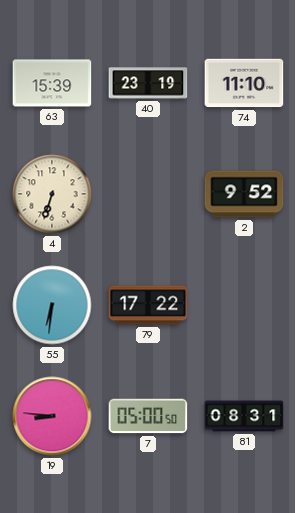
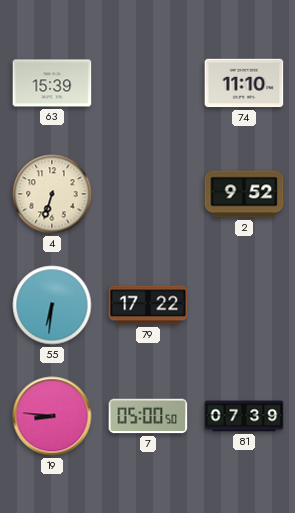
40: 23:19 -> none
81: 08:31 -> 07:39
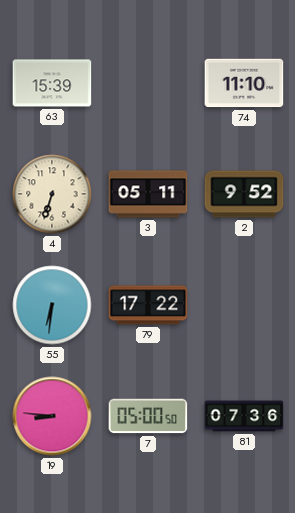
3: none -> 05:11
81: 07:39 -> 07:36
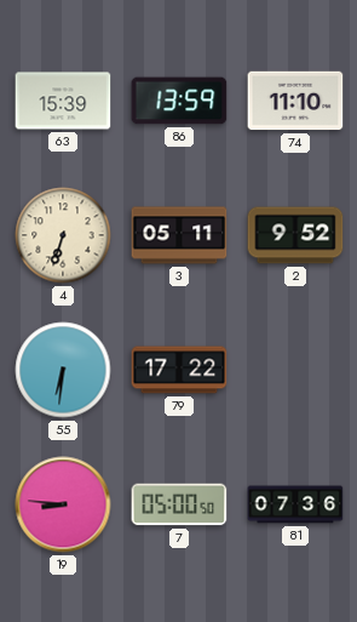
86: none -> 13:59
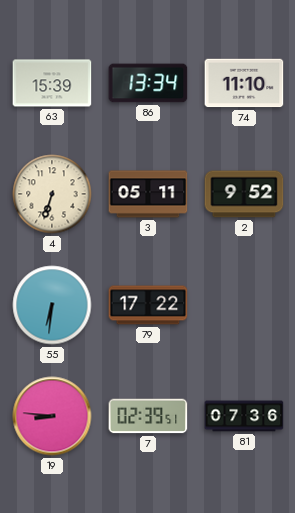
86: 13:59 -> 13:34
7: 05:00 -> 02:39
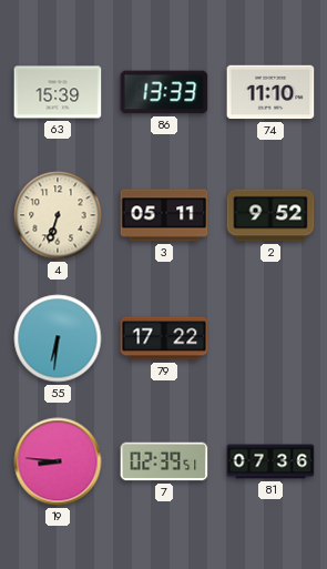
86: 13:34 -> 13:33
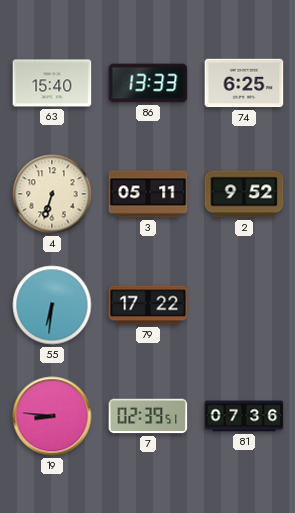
63: 15:39 -> 15:40
74: 11:10 -> 6:25
